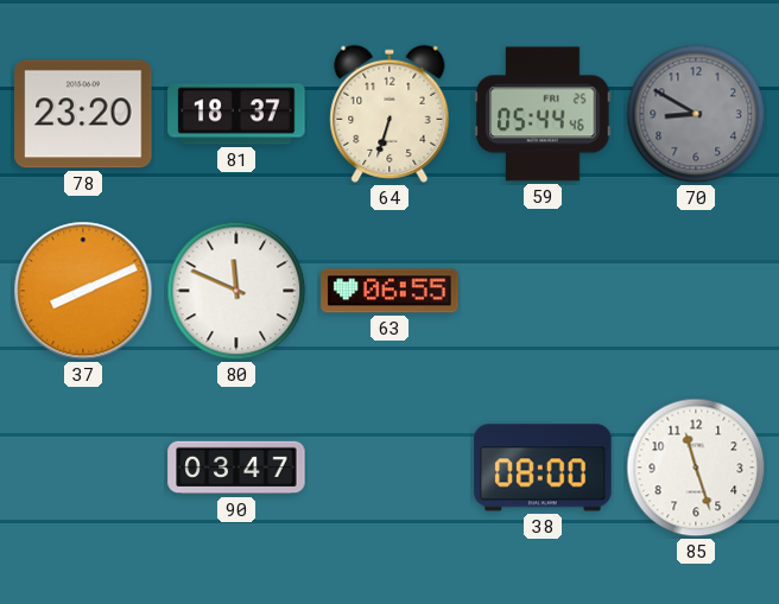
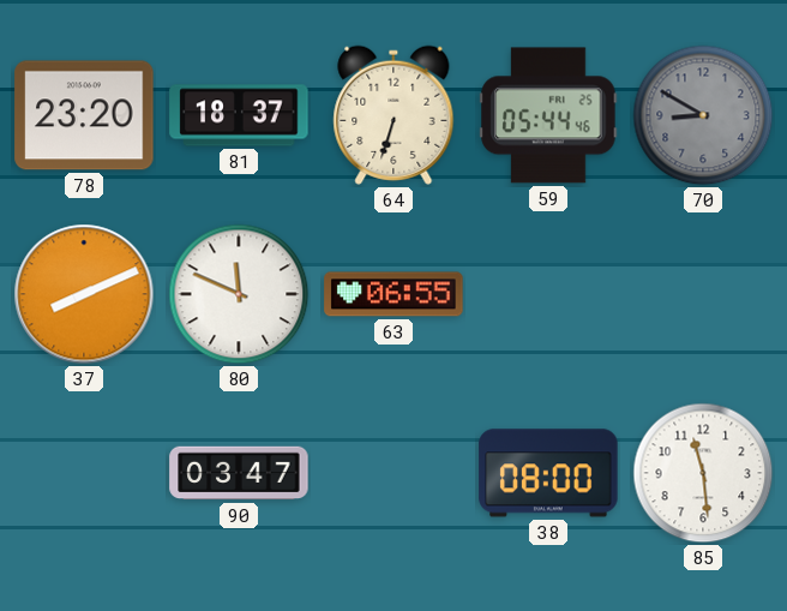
85: 11:27 -> 11:29
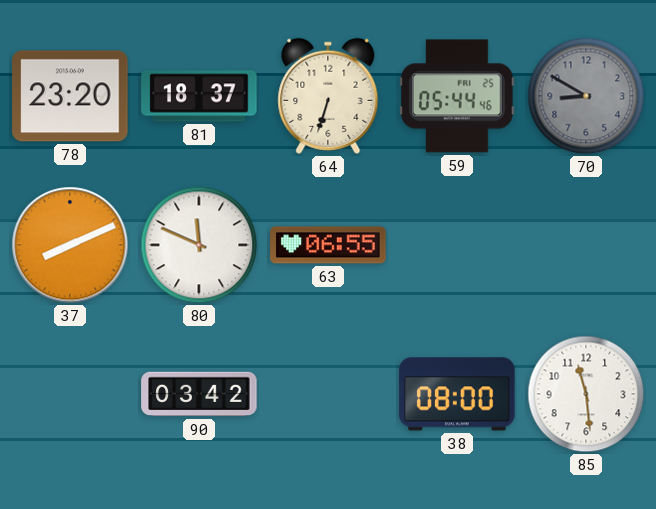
90: 03:47 -> 03:42
